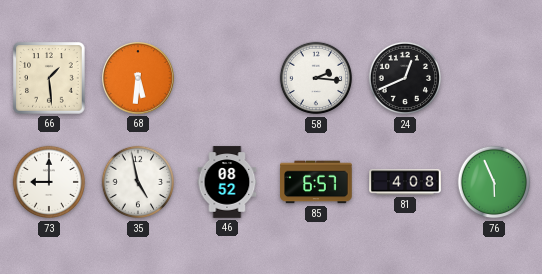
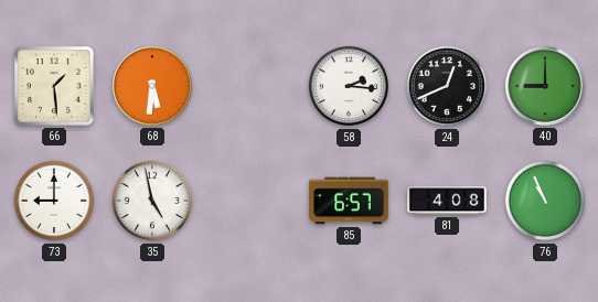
40: none -> 9:00
46: 08:52 -> none
76: 5:56 -> 10:56
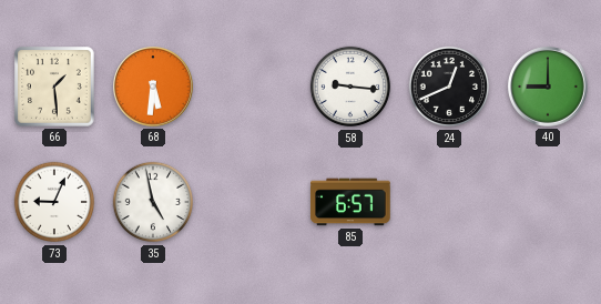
58: 2:16 -> 9:16
73: 9:00 -> 9:04
81: 4:08 -> none
76: 10:56 -> none
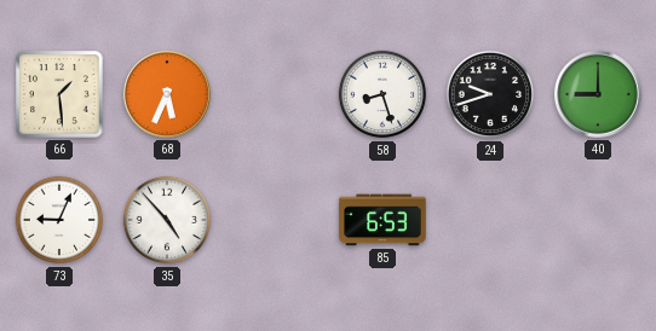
68: 5:31 -> 5:34
58: 9:16 -> 8:27
24: 12:41 -> 9:42
35: 4:58 -> 4:53
85: 6:57 -> 6:53
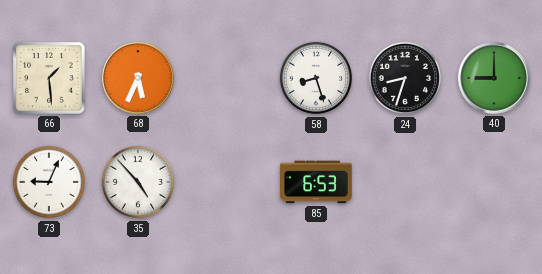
24: 9:42 -> 8:33
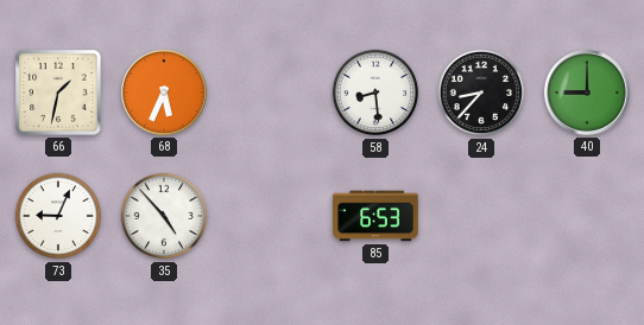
66: 1:29 -> 1:32
58: 8:27 -> 8:29
24: 8:33 -> 8:37
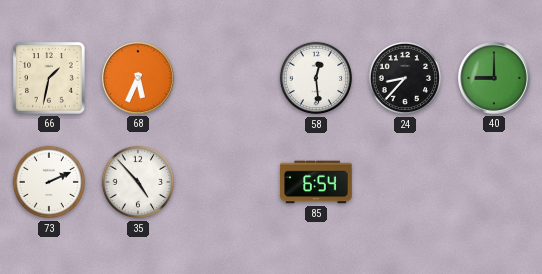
58: 8:29 -> 12:29
73: 9:04 -> 2:11
85: 6:53 -> 6:54
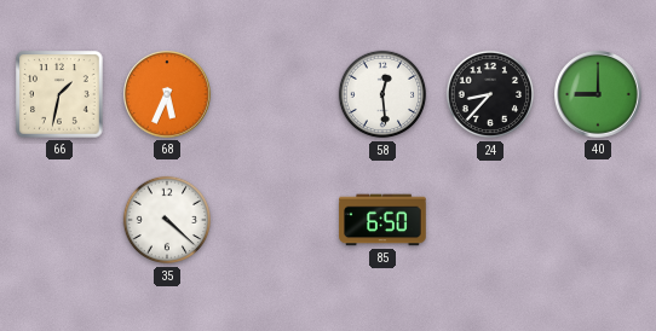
73: 2:11 -> none
35: 4:53 -> 4:22
85: 6:54 -> 6:50
